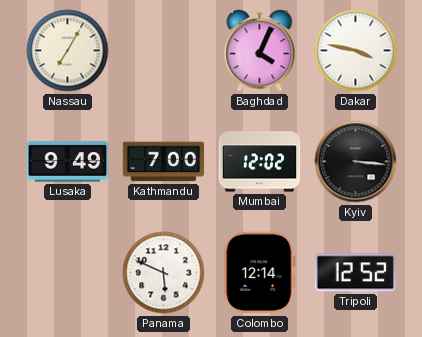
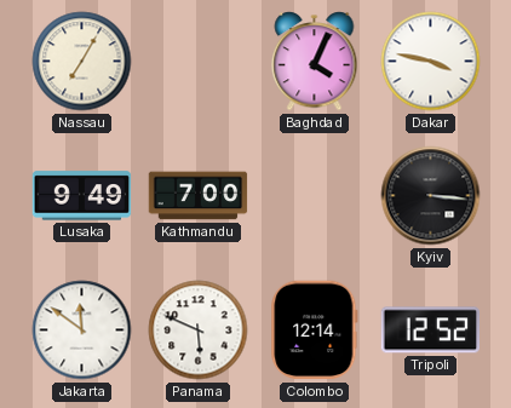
Mumbai: 12:02 -> none
Jakarta: none -> 11:51
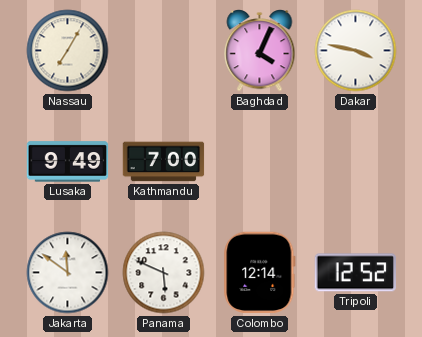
Kyiv: 3:16 -> none
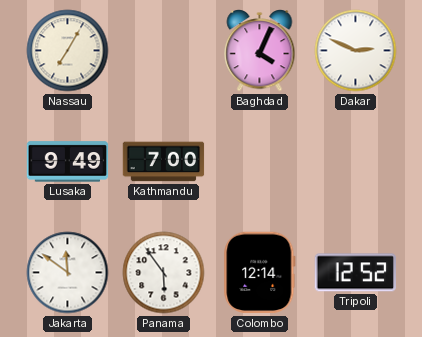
Dakar: 3:47 -> 2:49
Panama: 5:49 -> 5:54
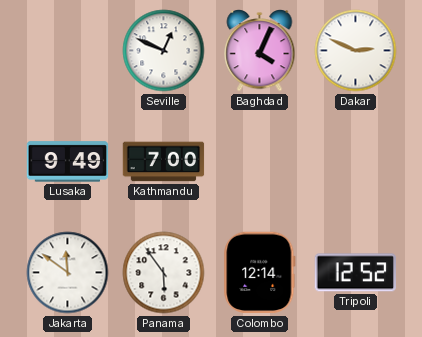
Nassau: 7:05 -> none
Seville: none -> 12:49
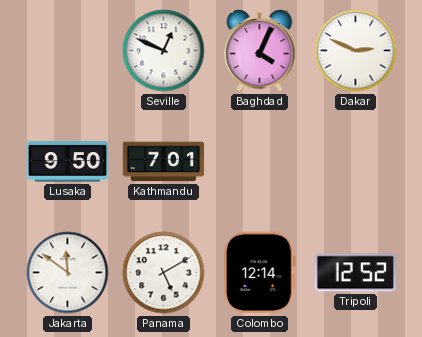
Lusaka: 9:49 -> 9:50
Kathmandu: 7:00 -> 7:01
Panama: 5:54 -> 5:10
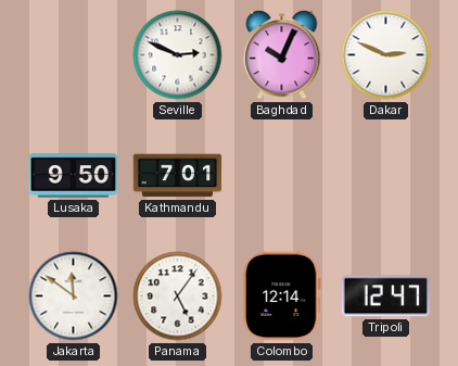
Seville: 12:49 -> 2:49
Baghdad: 4:04 -> 10:04
Panama: 5:10 -> 5:06
Tripoli: 12:52 -> 12:47
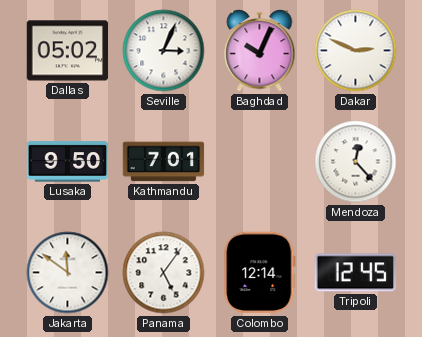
Dallas: none -> 05:02
Seville: 2:49 -> 3:04
Mendoza: none -> 12:23
Tripoli: 12:47 -> 12:45
